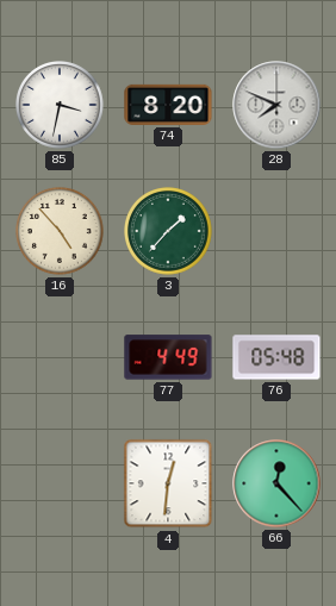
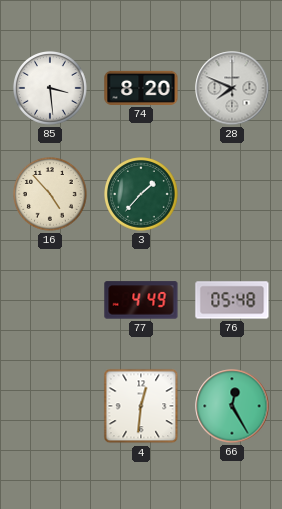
85: 3:32 -> 3:29
66: 12:23 -> 12:25
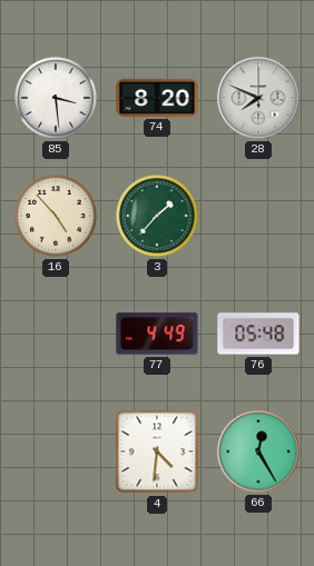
4: 12:31 -> 4:31
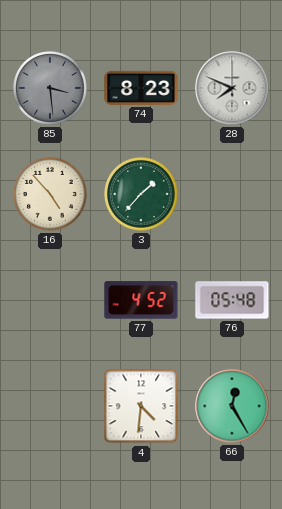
85 dial: white -> grey
74: 8:20 -> 8:23
77: 4:49 -> 4:52
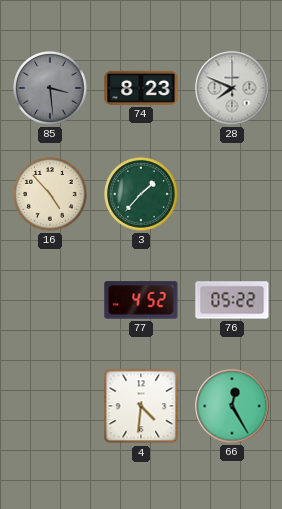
76: 05:48 -> 05:22
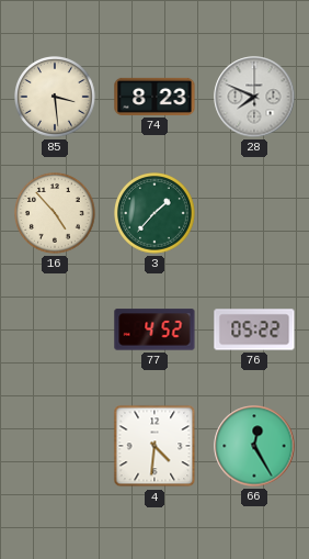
85 dial: grey -> cream
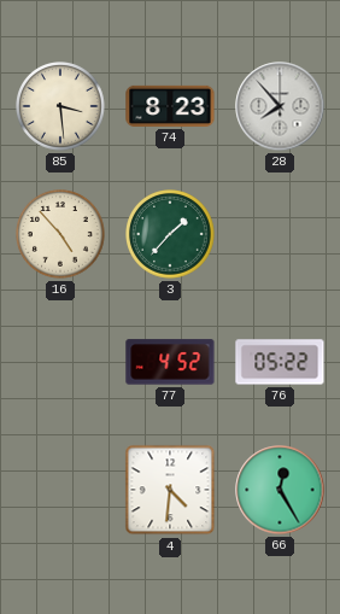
28: 7:49 -> 7:53
